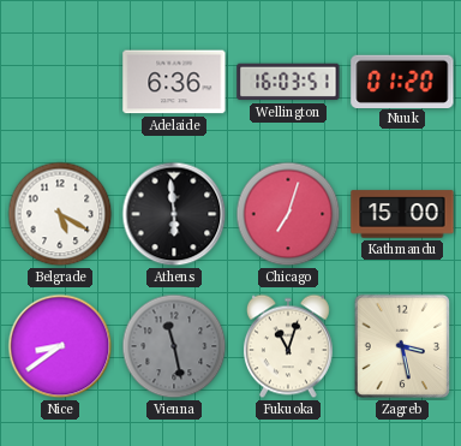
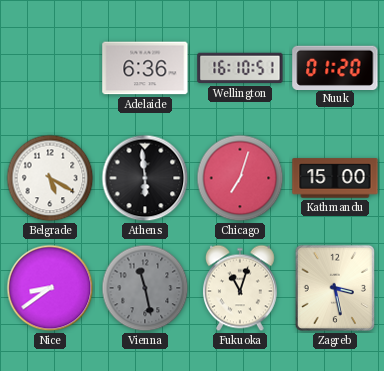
Wellington: 16:03 -> 16:10
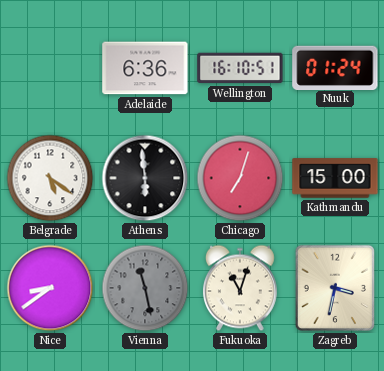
Nuuk: 01:20 -> 01:24
Belgrade: 5:20 -> 5:21
Zagreb: 3:28 -> 3:32
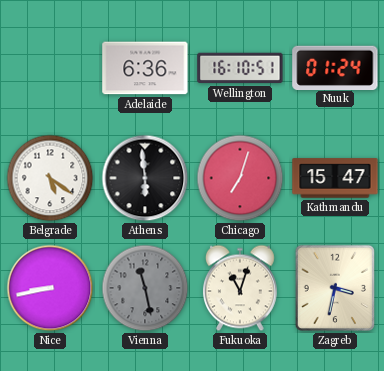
Kathmandu: 15:00 -> 15:47
Nice: 8:39 -> 8:43
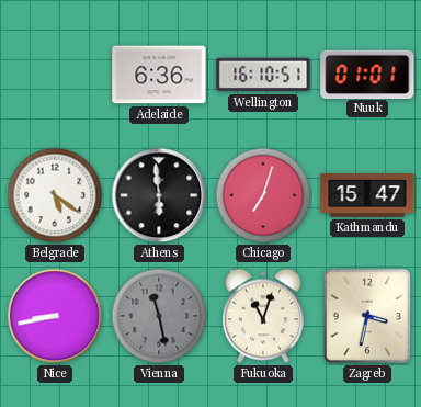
Nuuk: 01:24 -> 01:01
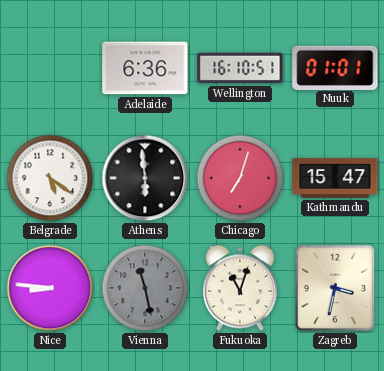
Nice: 8:43 -> 8:46
